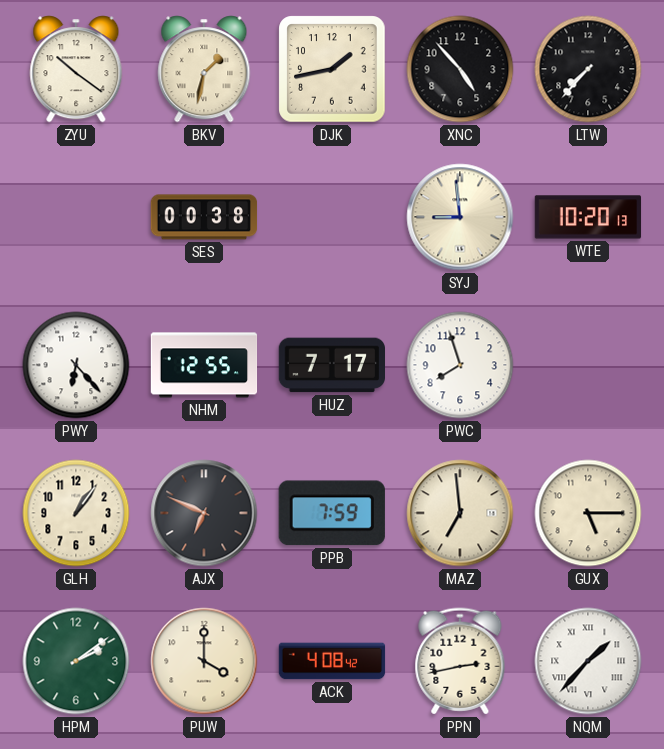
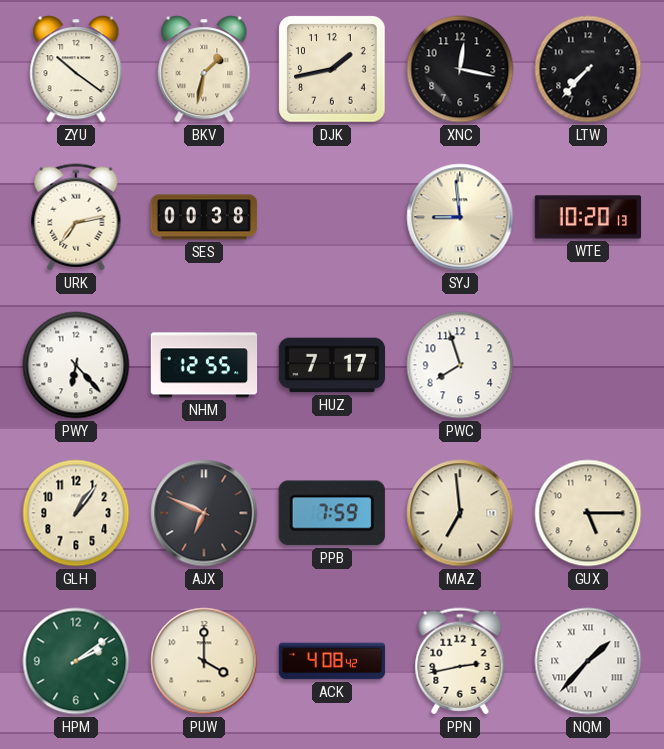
XNC: 4:53 -> 12:17
URK: none -> 7:13
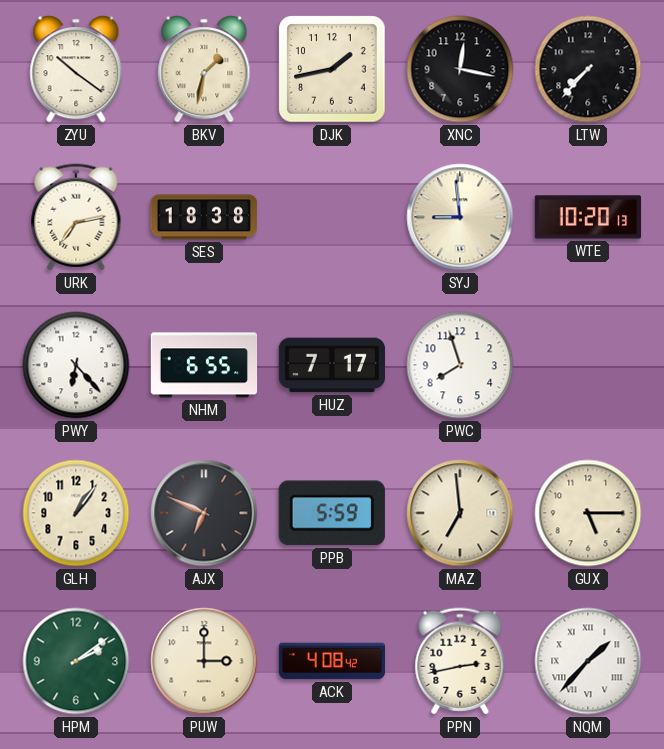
SES: 00:38 -> 18:38
NHM: 12:55 -> 6:55
PPB: 7:59 -> 5:59
PUW: 4:00 -> 3:00
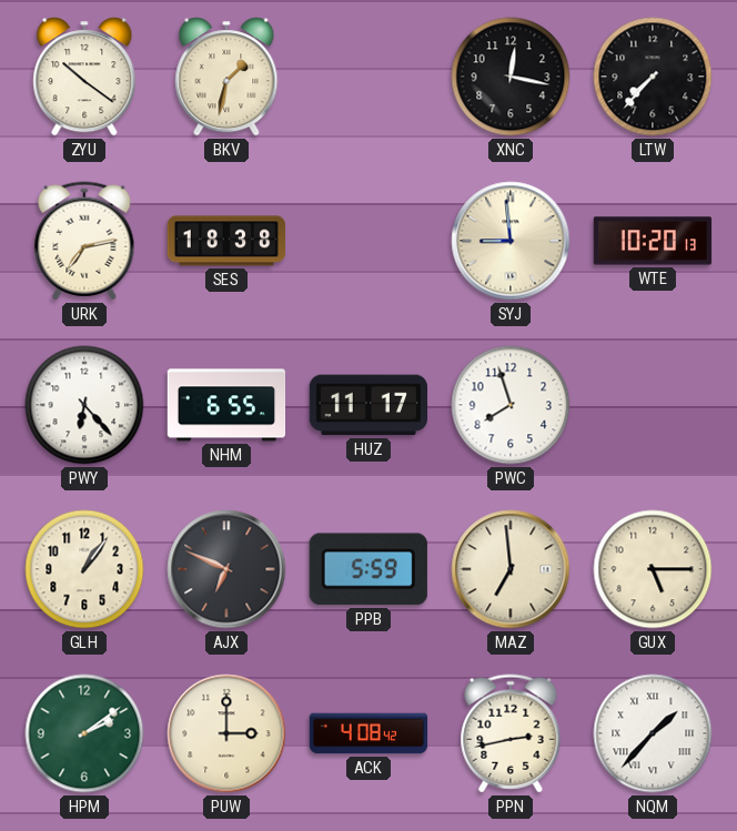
DJK: 1:43 -> none
HUZ: 7:17 -> 11:17
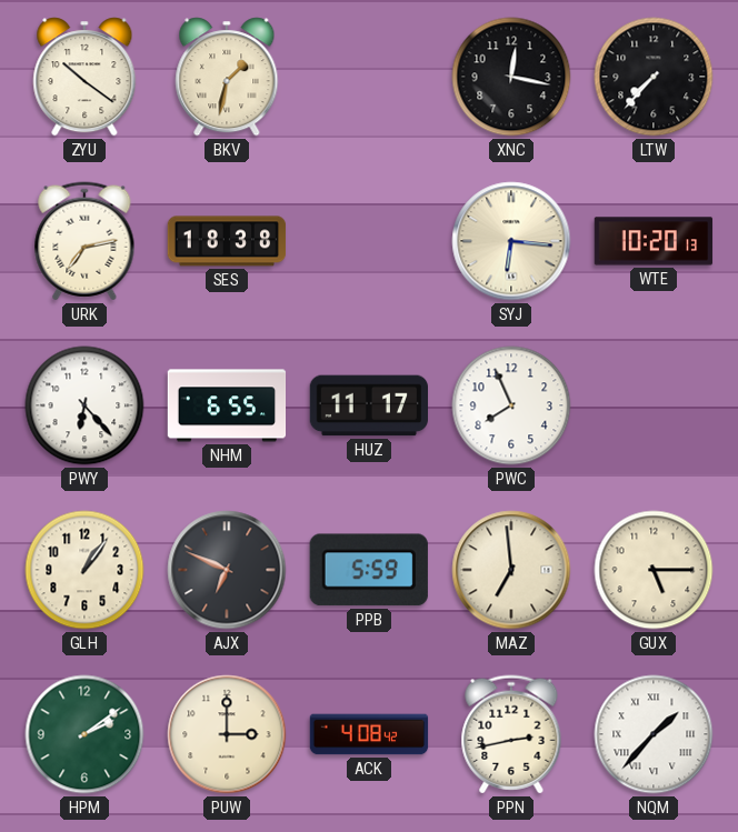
SYJ: 8:59 -> 6:16
PWC: 7:57 -> 7:56
